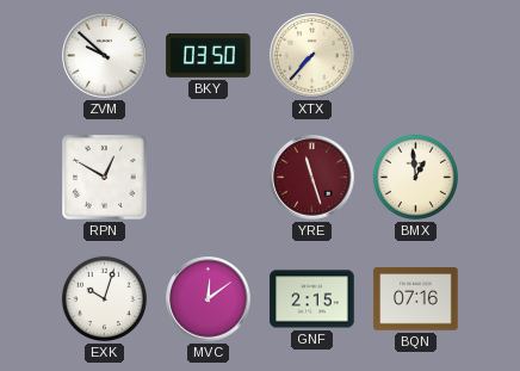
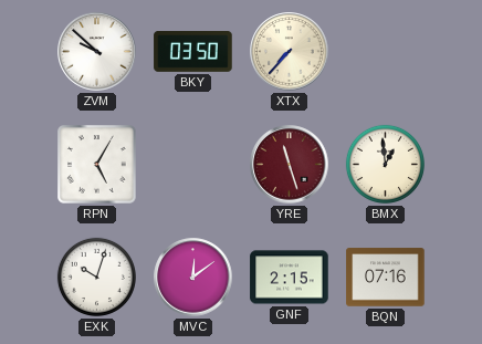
RPN: 12:50 -> 5:05
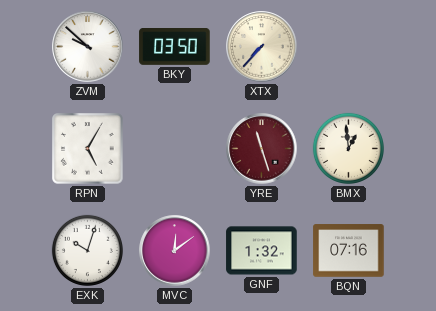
GNF: 2:15 -> 1:32
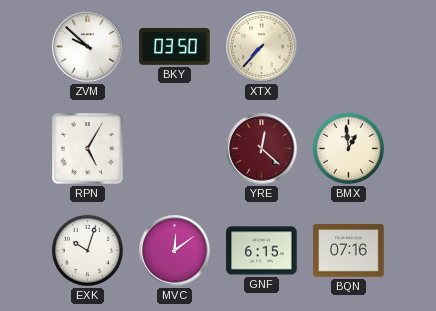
YRE: 11:27 -> 12:22
GNF: 1:32 -> 6:15
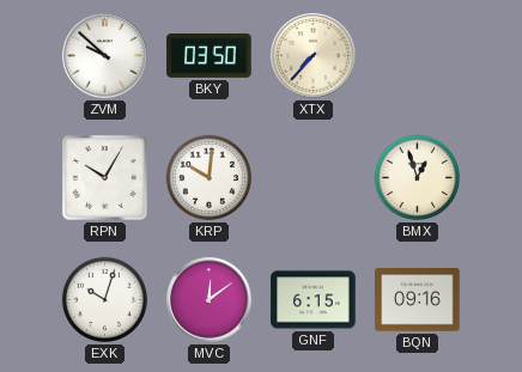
RPN: 5:05 -> 10:05
KRP: none -> 10:01
YRE: 12:22 -> none
BMX: 12:59 -> 12:57
BQN: 07:16 -> 09:16
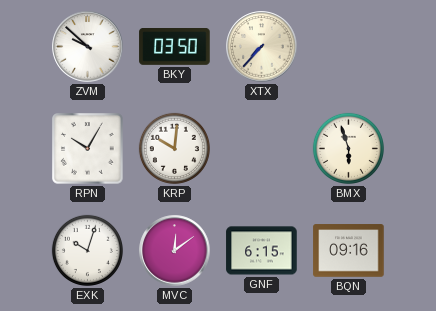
BMX: 12:57 -> 5:57
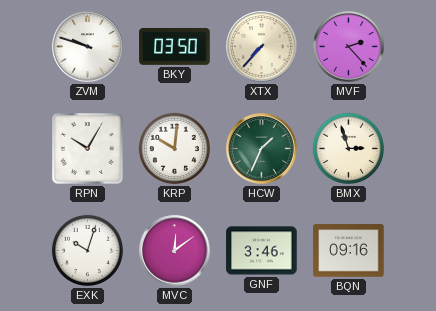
ZVM: 9:52 -> 9:48
MVF: none -> 2:23
HCW: none -> 1:34
BMX: 5:57 -> 2:57
GNF: 6:15 -> 3:46
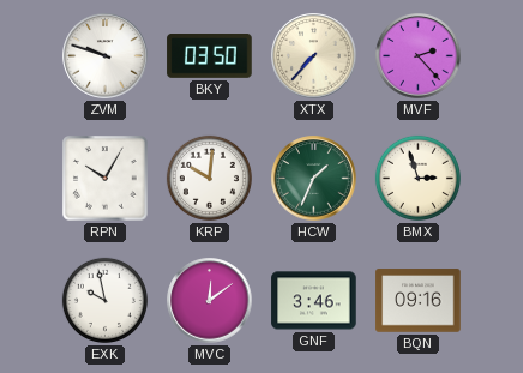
EXK: 10:03 -> 9:58
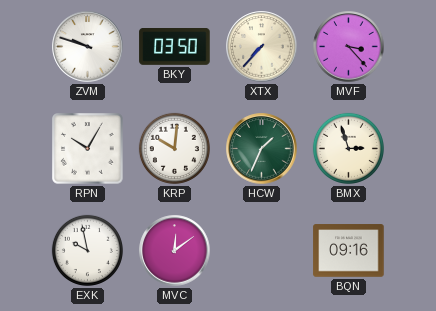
MVF: 2:23 -> 3:23
GNF: 3:46 -> none
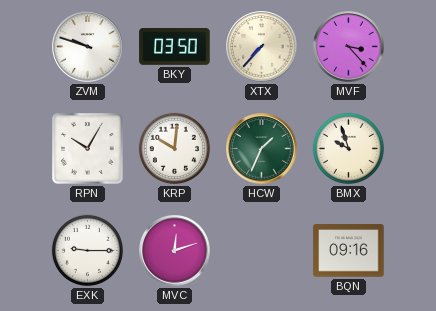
BMX: 2:57 -> 9:57
EXK: 9:58 -> 9:15
MVC: 12:09 -> 12:12
